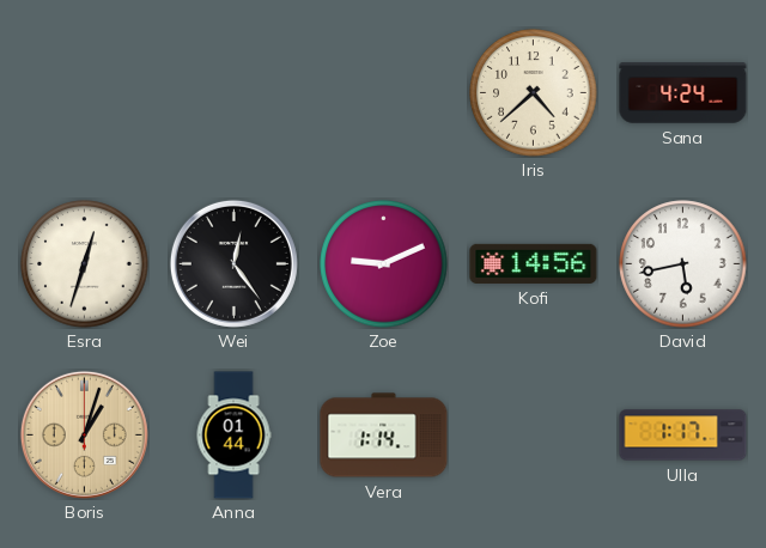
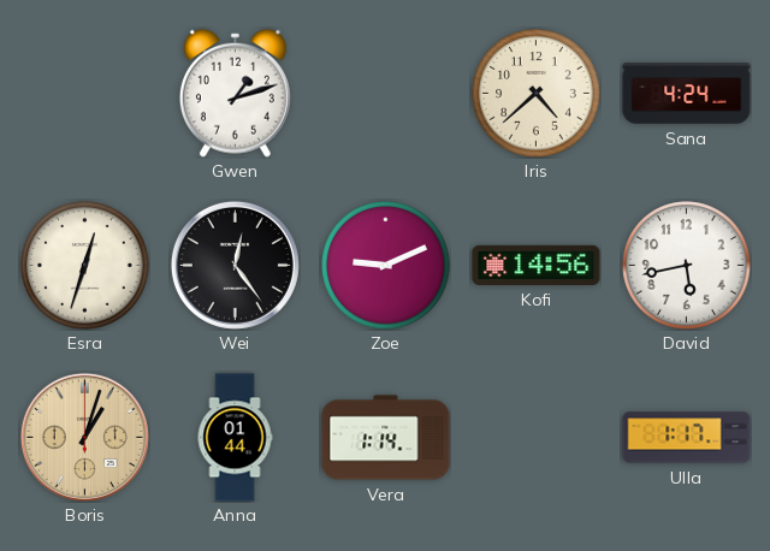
Gwen: none -> 1:12
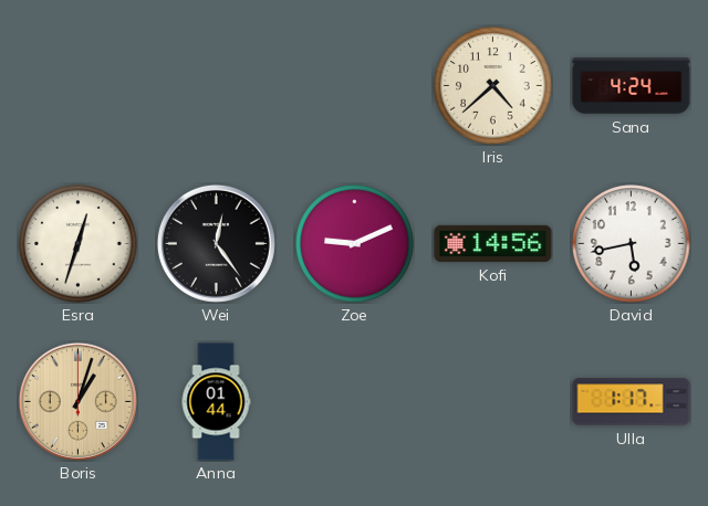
Gwen: 1:12 -> none
Vera: 1:14 -> none
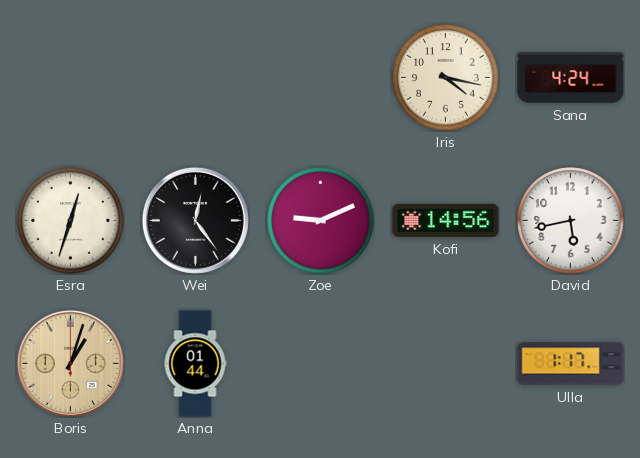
Iris: 4:38 -> 4:17
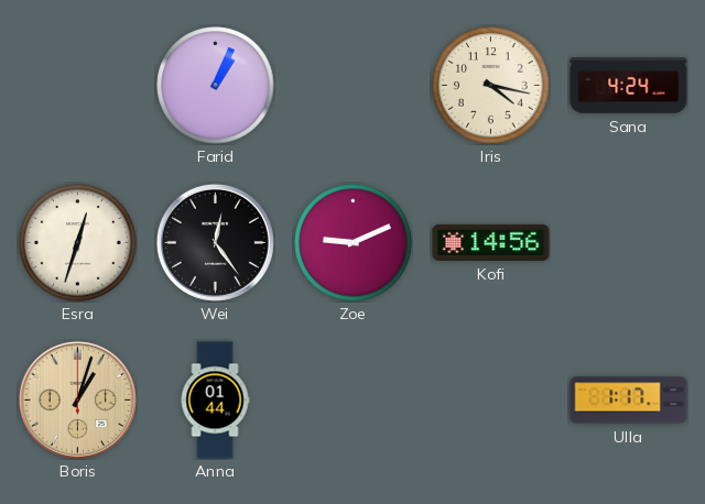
Farid: none -> 1:04
David: 5:43 -> none
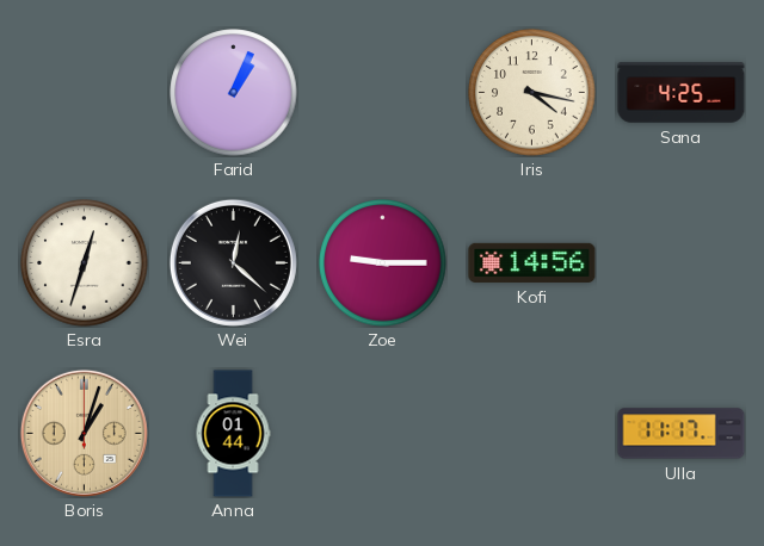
Sana: 4:24 -> 4:25
Wei: 12:24 -> 12:22
Zoe: 9:11 -> 9:15
Ulla: 1:17 -> 11:17
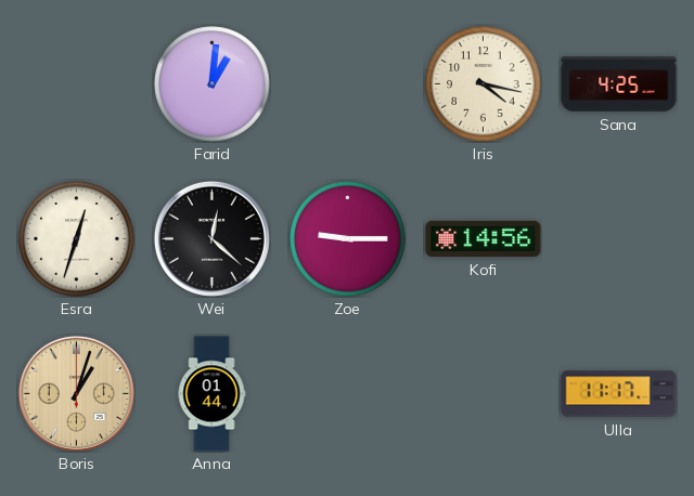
Farid: 1:04 -> 1:01
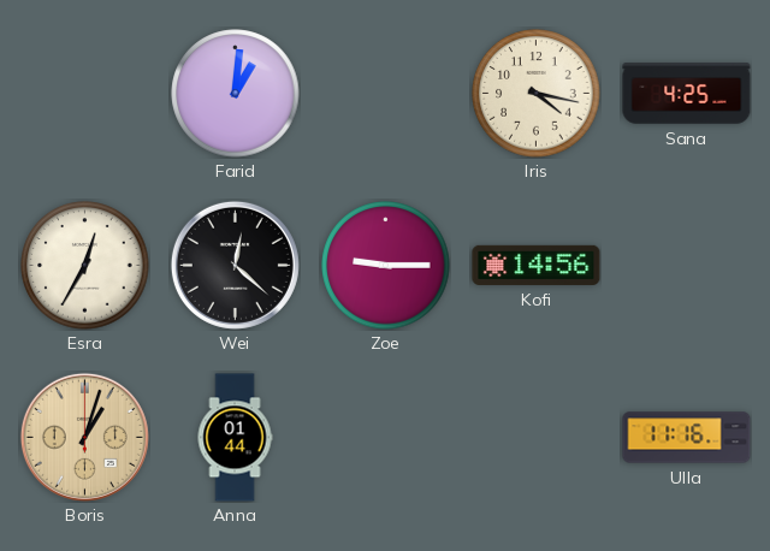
Esra: 12:33 -> 12:35
Ulla: 11:17 -> 11:16
